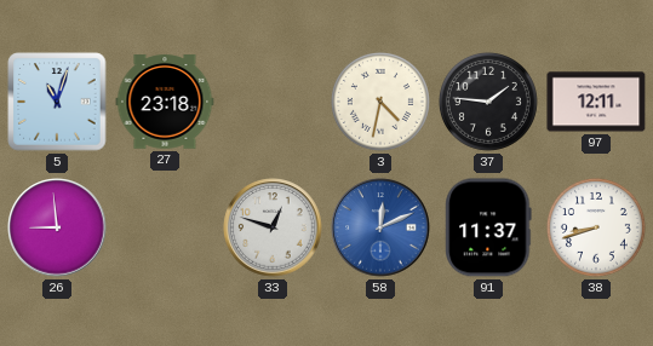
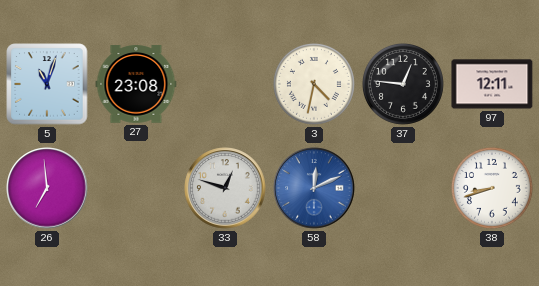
27: 23:18 -> 23:08
37: 1:46 -> 12:46
26: 8:59 -> 6:59
91: 11:37 -> none
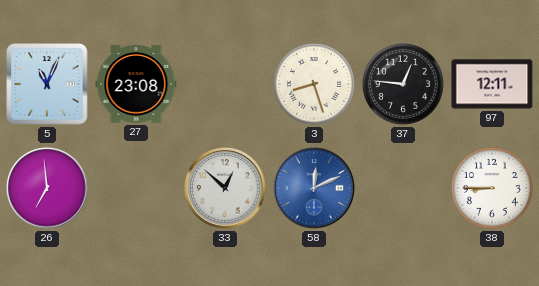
5: 11:03 -> 11:04
3: 4:32 -> 8:27
33: 12:48 -> 12:52
38: 8:42 -> 8:45
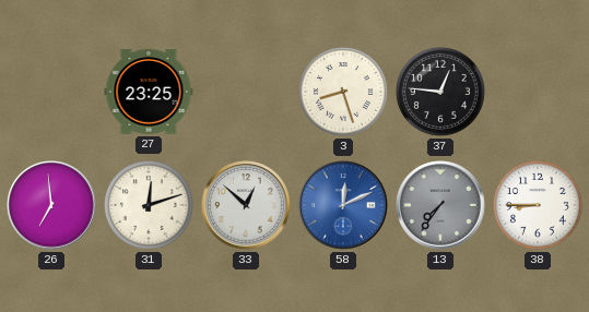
5: 11:04 -> none
27: 23:08 -> 23:25
97: 12:11 -> none
31: none -> 12:12
13: none -> 7:36
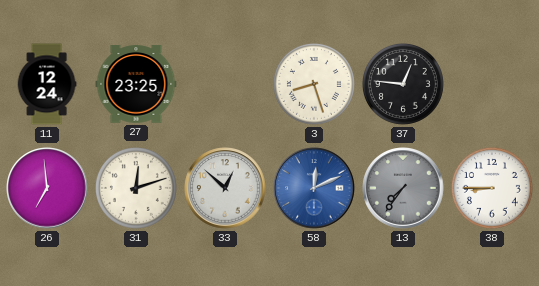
11: none -> 12:24
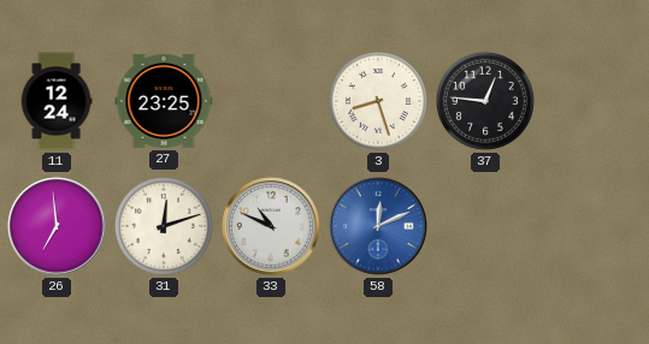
33: 12:52 -> 10:49
13: 7:36 -> none
38: 8:45 -> none
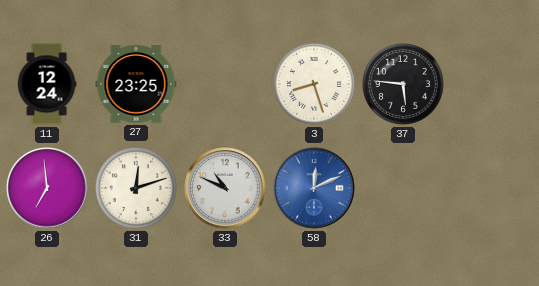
37: 12:46 -> 5:46
